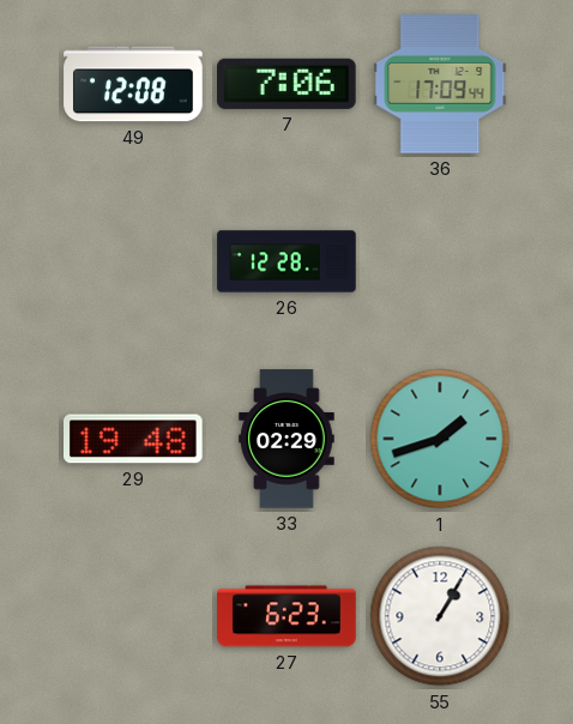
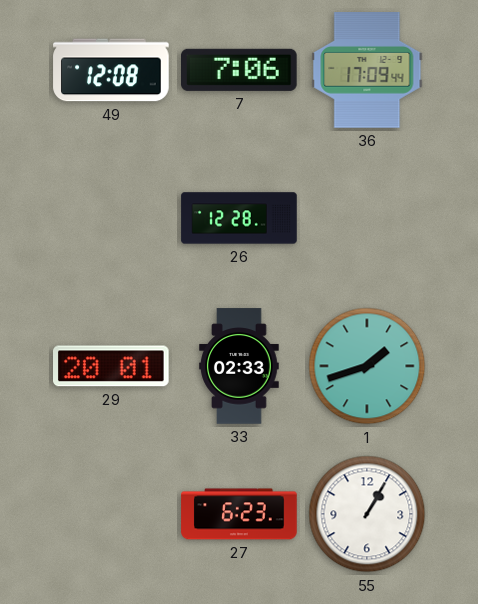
29: 19:48 -> 20:01
33: 02:29 -> 02:33
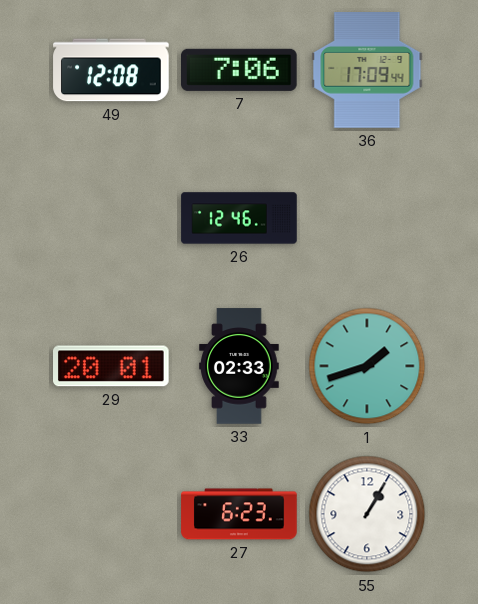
26: 12:28 -> 12:46
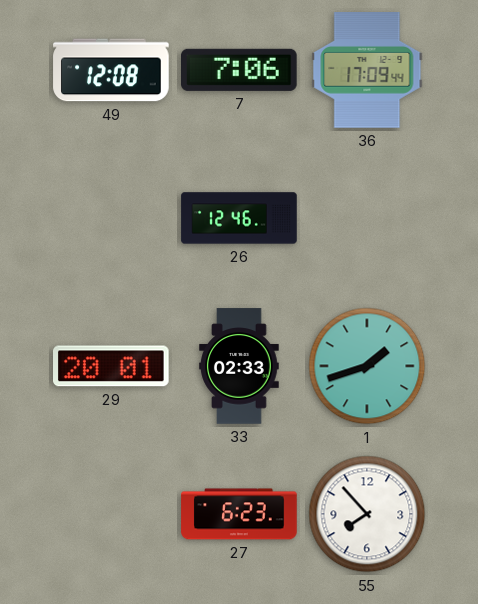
55: 1:05 -> 7:53
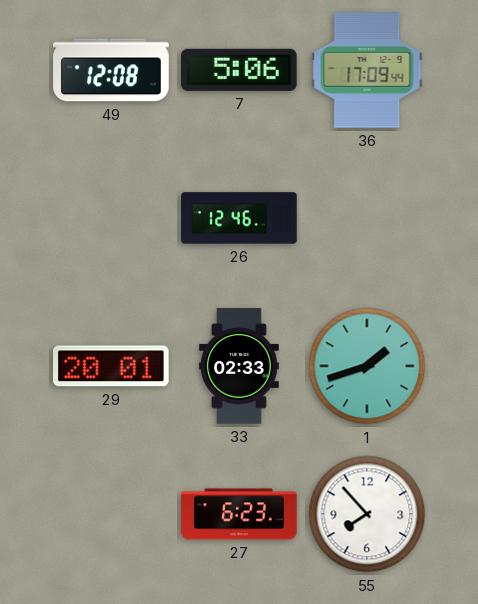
7: 7:06 -> 5:06
